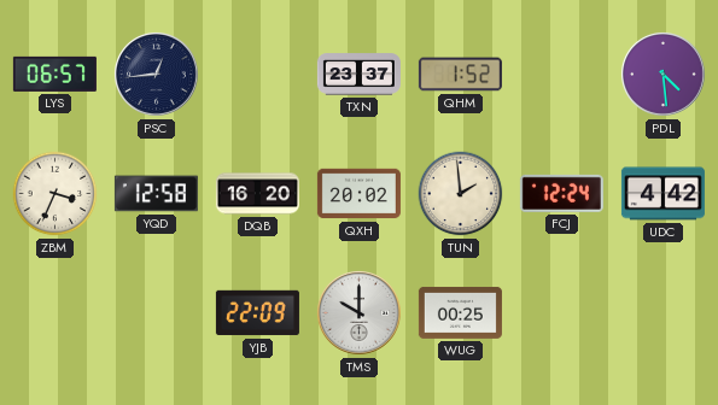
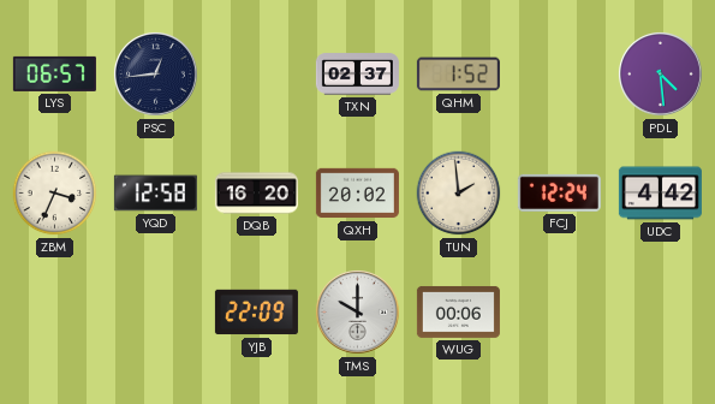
TXN: 23:37 -> 02:37
WUG: 00:25 -> 00:06
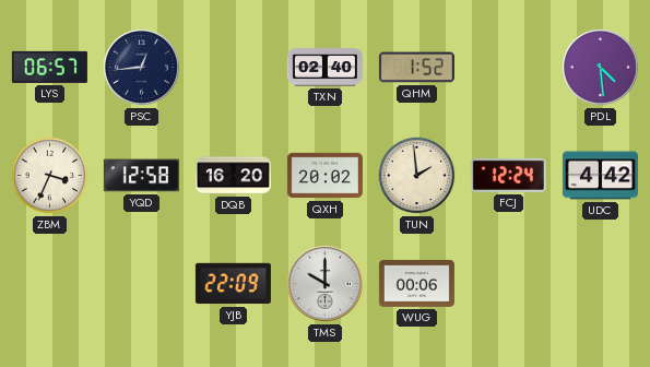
TXN: 02:37 -> 02:40
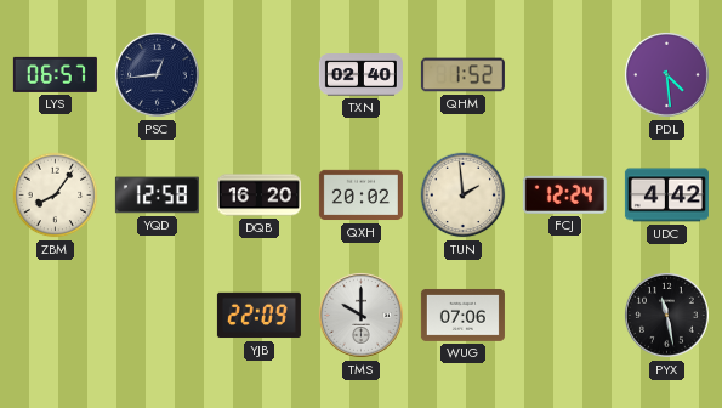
ZBM: 3:34 -> 8:06
WUG: 00:06 -> 07:06
PYX: none -> 11:28
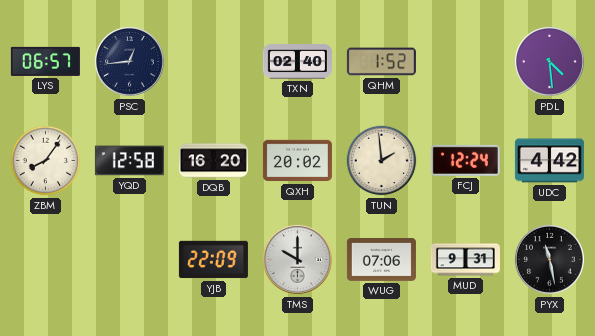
MUD: none -> 9:31
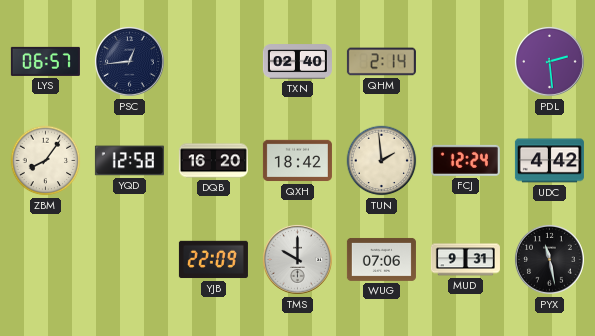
QHM: 1:52 -> 2:14
PDL: 4:29 -> 2:29
QXH: 20:02 -> 18:42
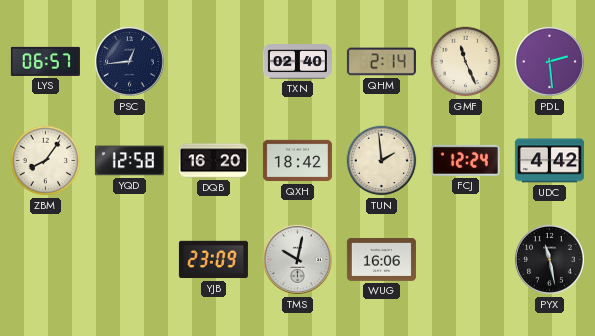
GMF: none -> 11:26
YJB: 22:09 -> 23:09
TMS: 10:00 -> 10:02
WUG: 07:06 -> 16:06
MUD: 9:31 -> none
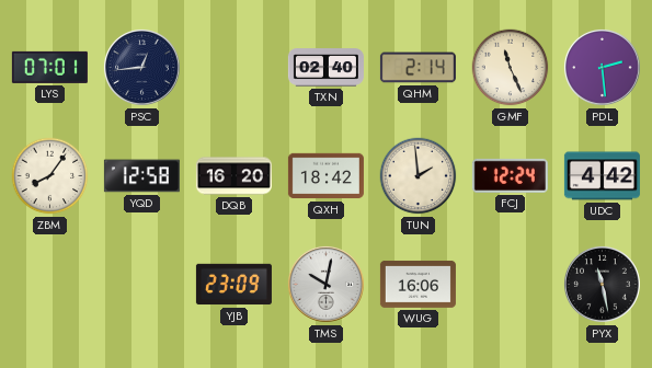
LYS: 06:57 -> 07:01
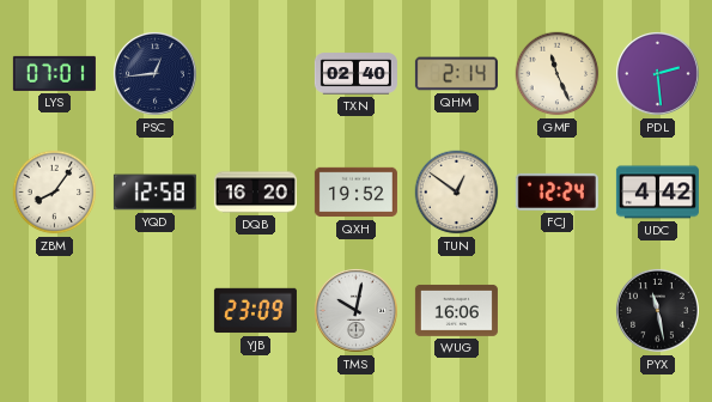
QXH: 18:42 -> 19:52
TUN: 1:59 -> 12:51
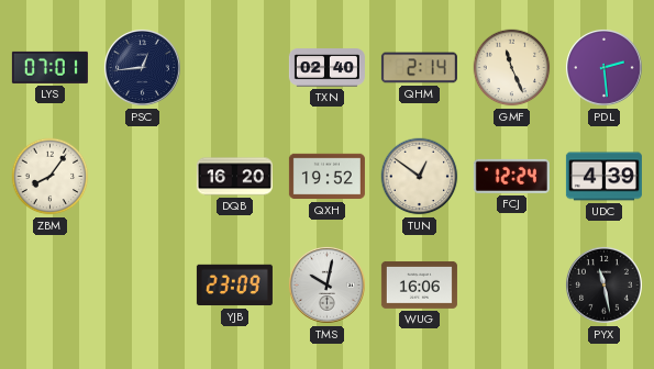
YQD: 12:58 -> none
UDC: 4:42 -> 4:39
